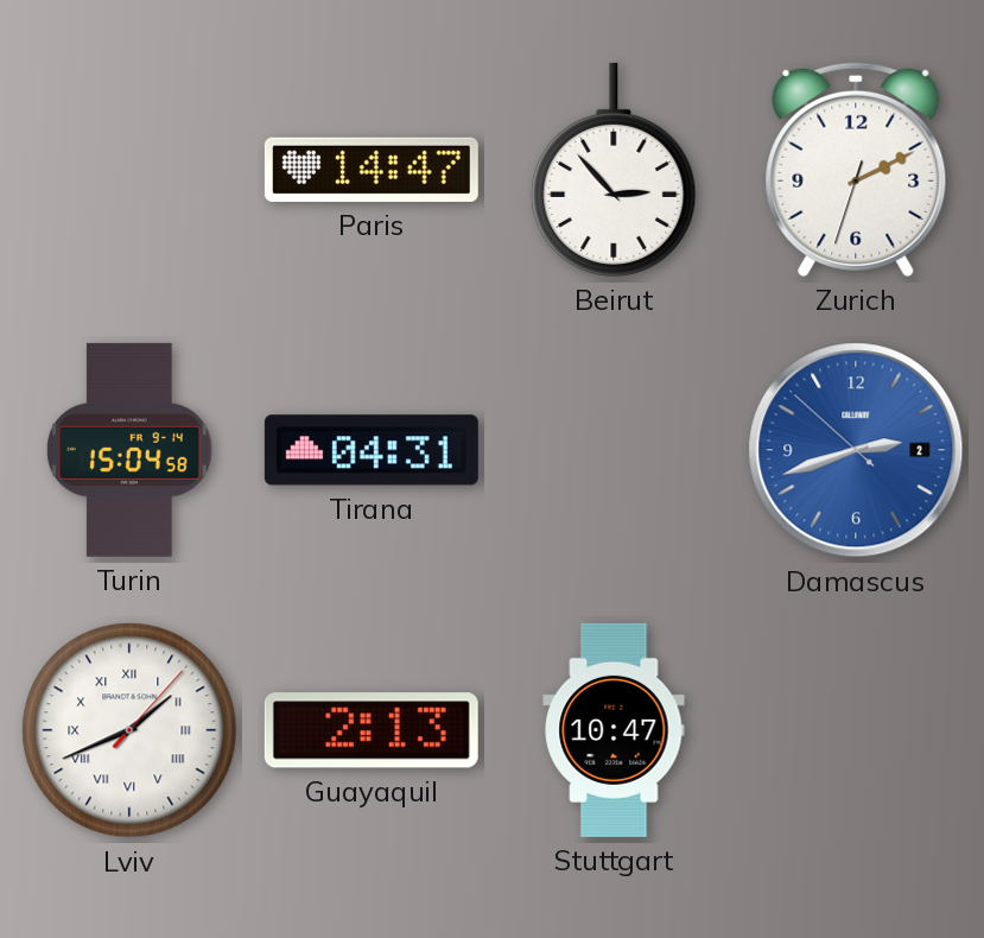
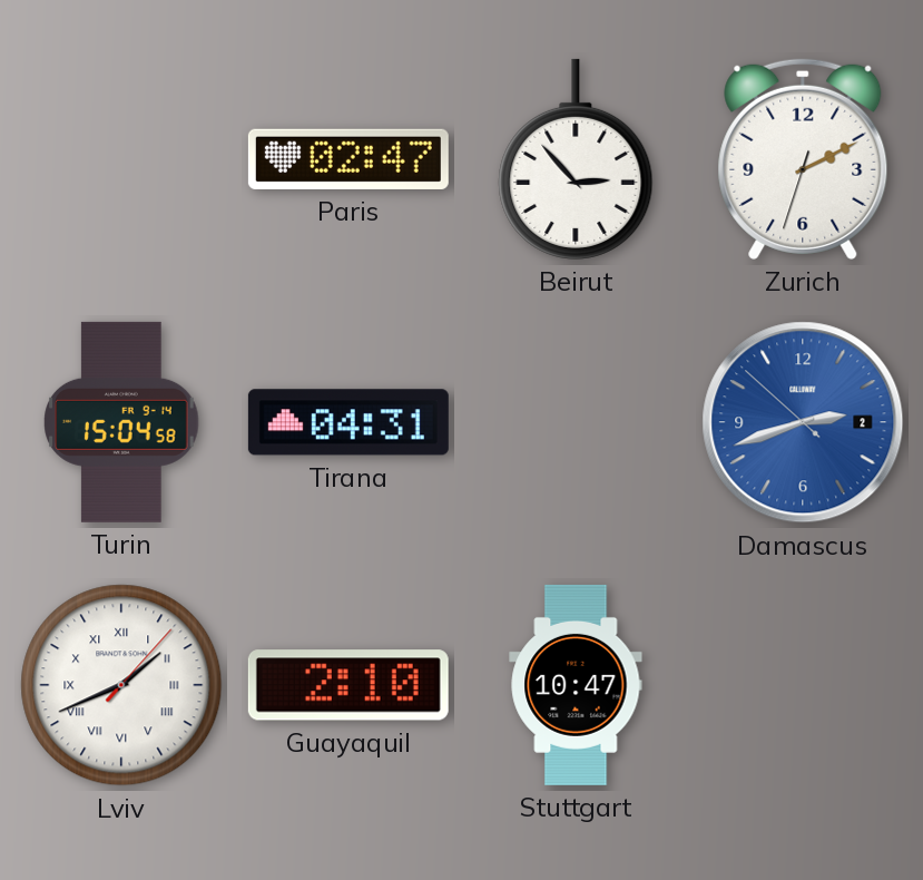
Paris: 14:47 -> 02:47
Guayaquil: 2:13 -> 2:10
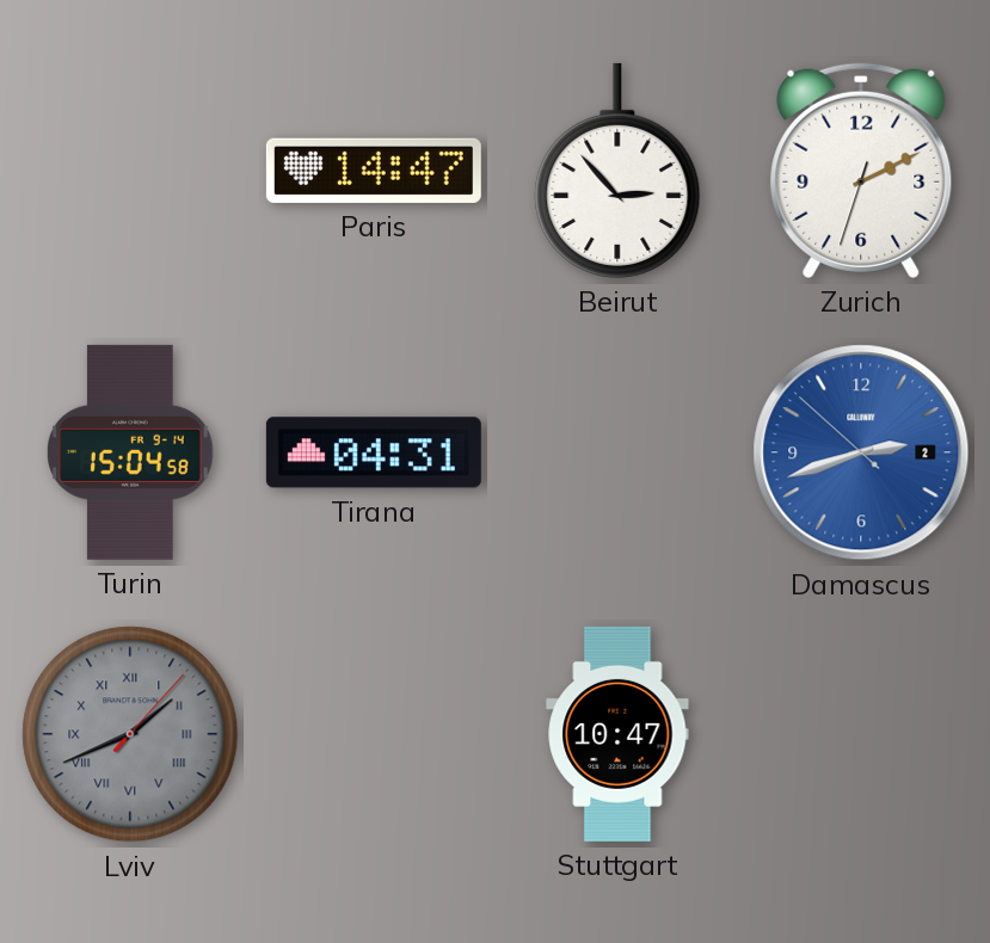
Paris: 02:47 -> 14:47
Lviv dial: white -> grey
Guayaquil: 2:10 -> none
